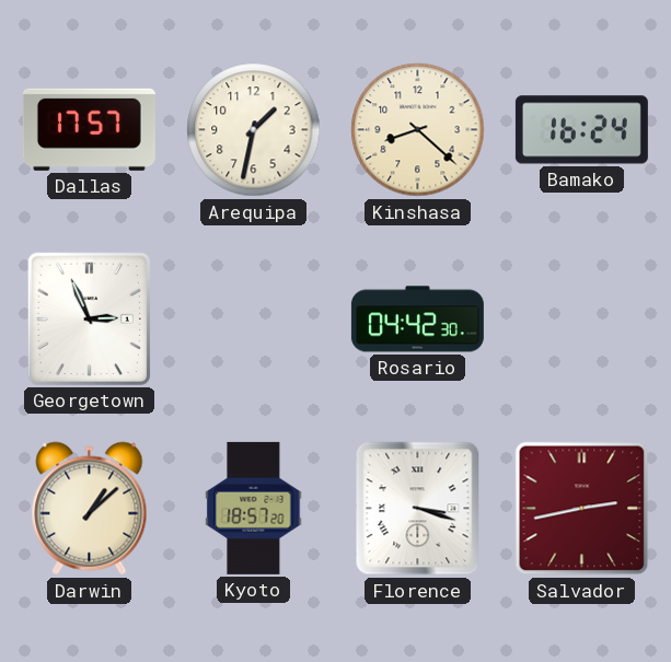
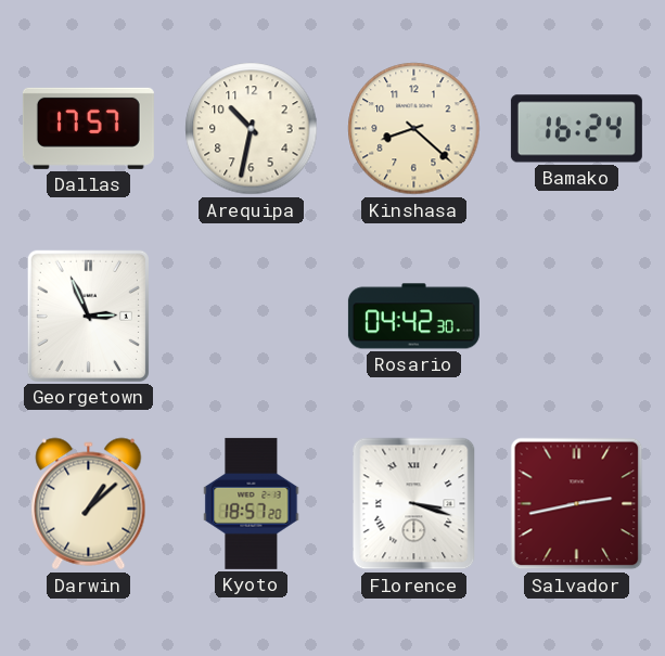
Arequipa: 1:32 -> 10:32
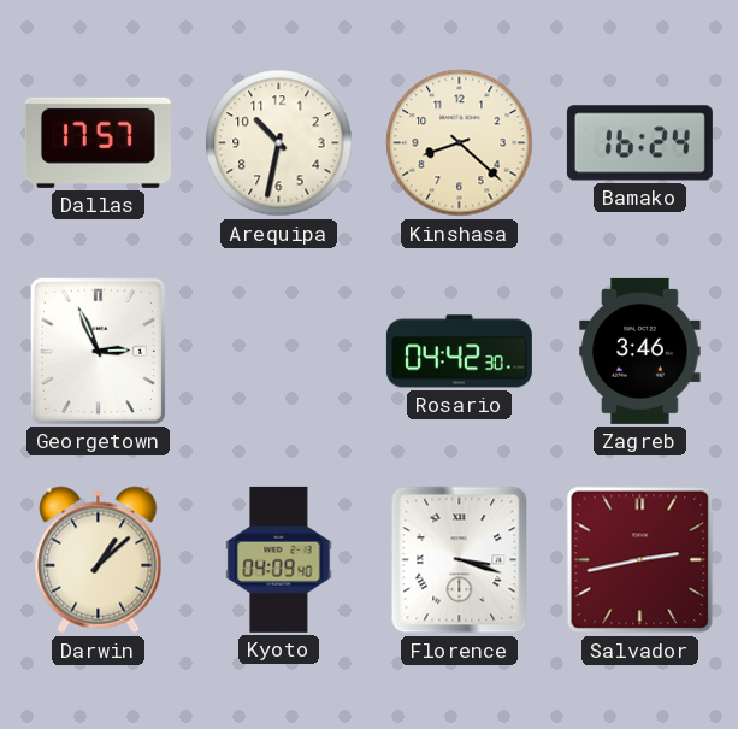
Zagreb: none -> 3:46
Kyoto: 18:57 -> 04:09
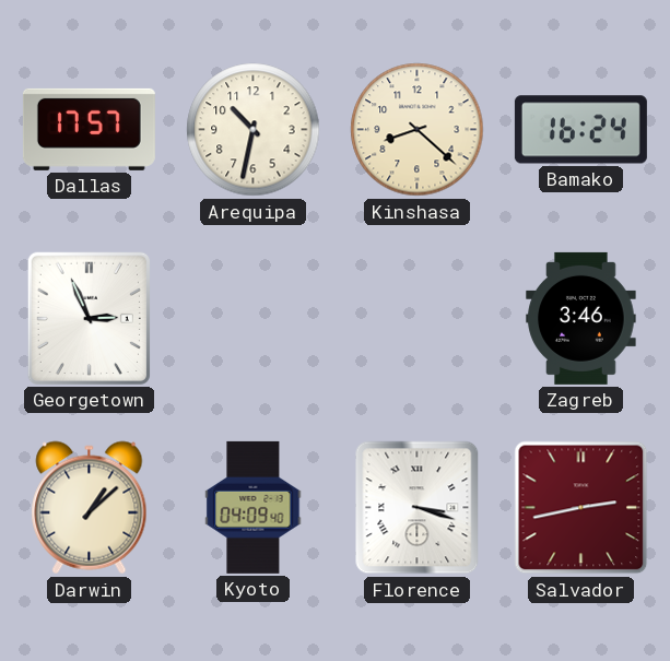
Rosario: 04:42 -> none
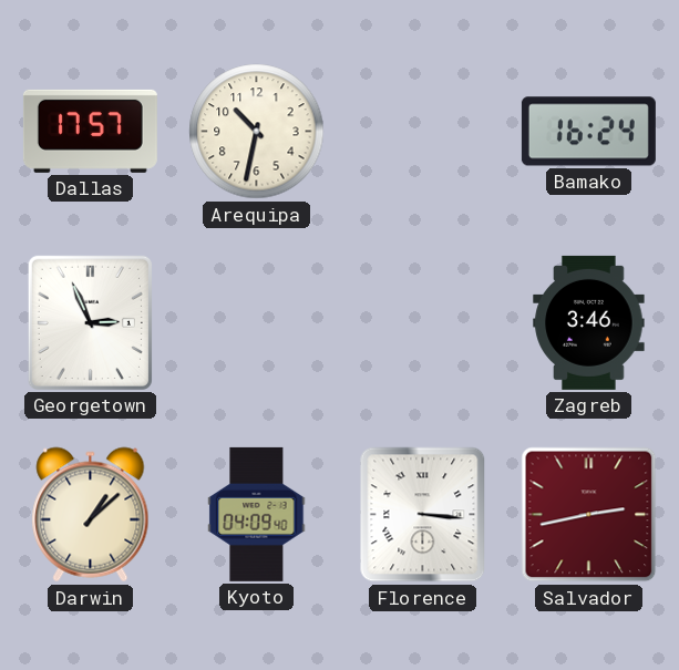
Kinshasa: 8:22 -> none
Florence: 3:18 -> 3:16
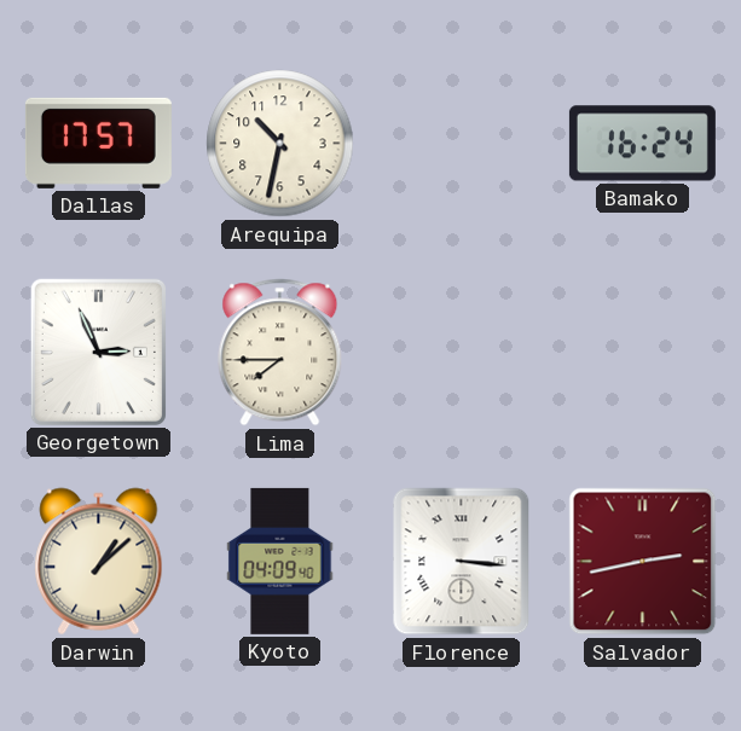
Lima: none -> 7:45
Zagreb: 3:46 -> none
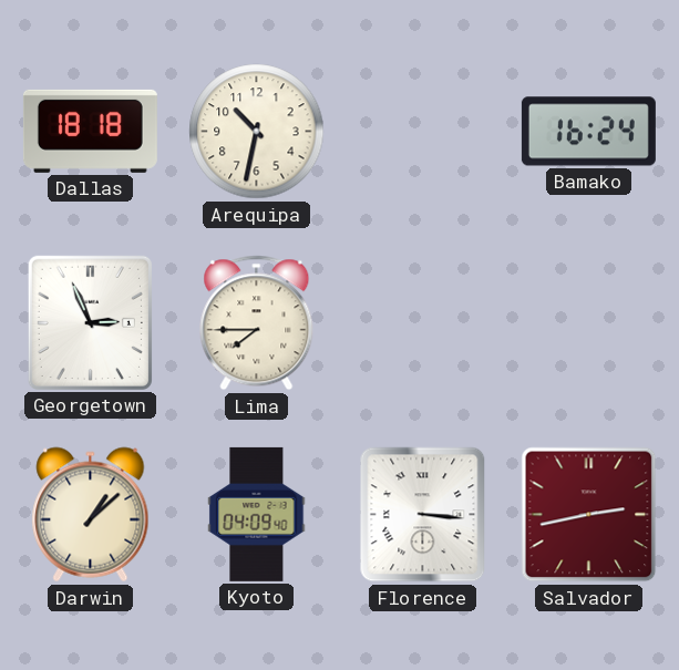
Dallas: 17:57 -> 18:18
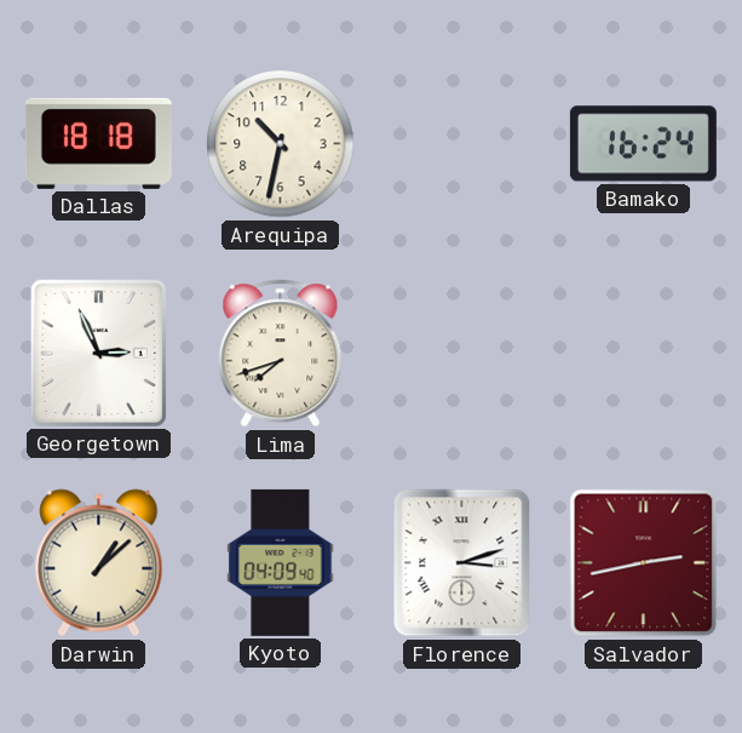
Lima: 7:45 -> 7:42
Florence: 3:16 -> 3:12
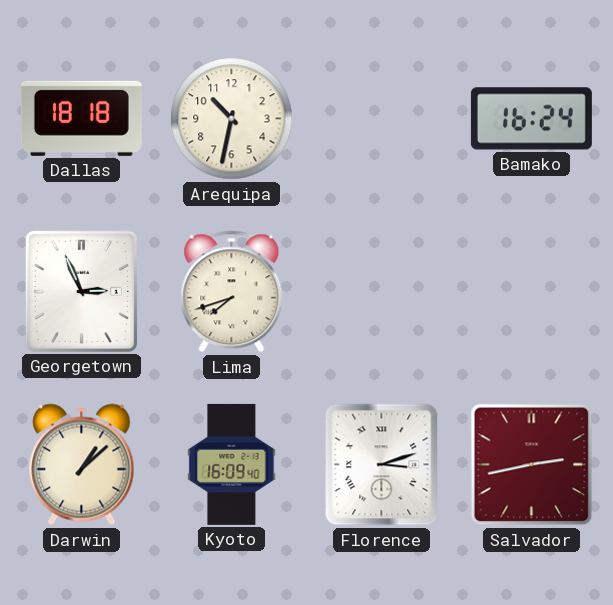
Kyoto: 04:09 -> 16:09
